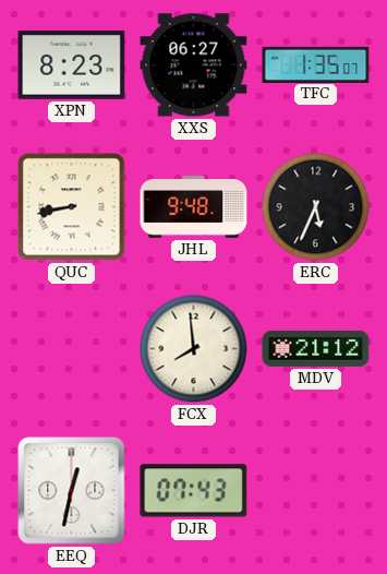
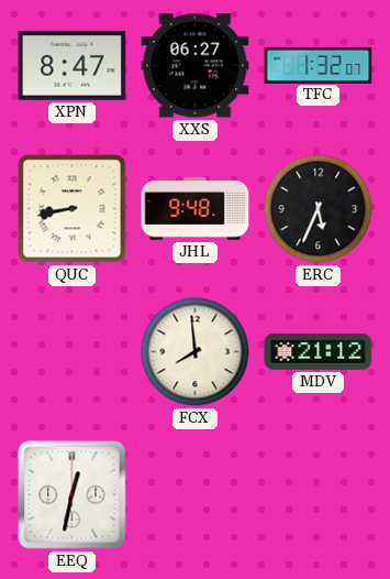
XPN: 8:23 -> 8:47
TFC: 1:35 -> 1:32
DJR: 07:43 -> none
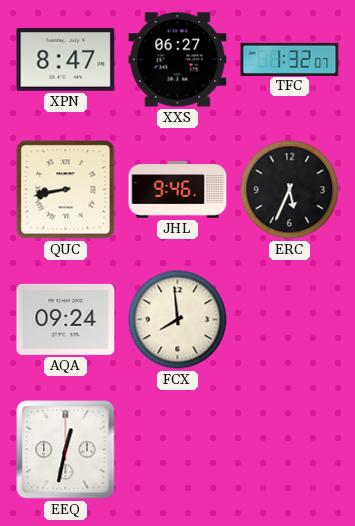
JHL: 9:48 -> 9:46
AQA: none -> 09:24
MDV: 21:12 -> none
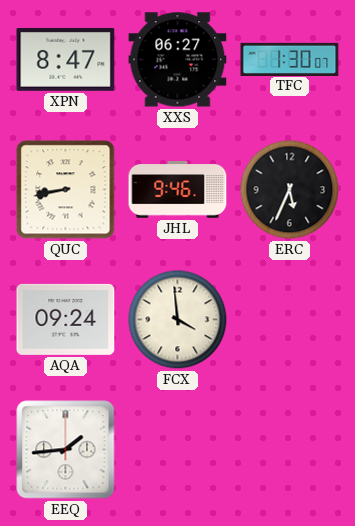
TFC: 1:32 -> 1:30
FCX: 7:59 -> 3:59
EEQ: 12:32 -> 1:44
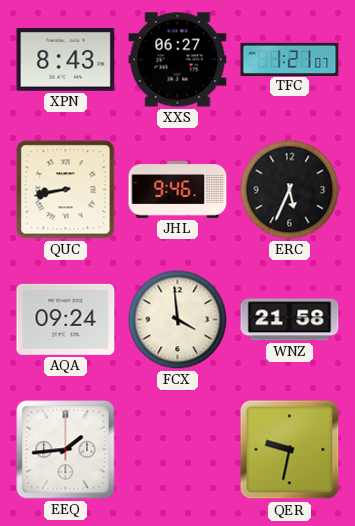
XPN: 8:47 -> 8:43
TFC: 1:30 -> 1:21
WNZ: none -> 21:58
QER: none -> 9:32
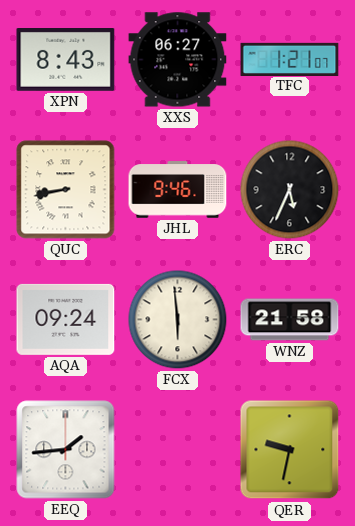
FCX: 3:59 -> 5:59
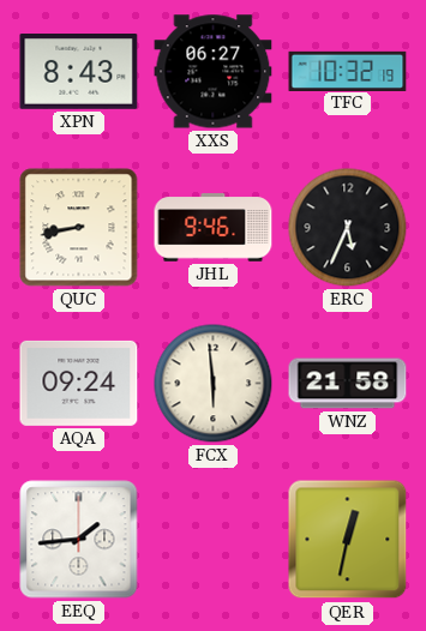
TFC: 1:21 -> 10:32
QER: 9:32 -> 12:32
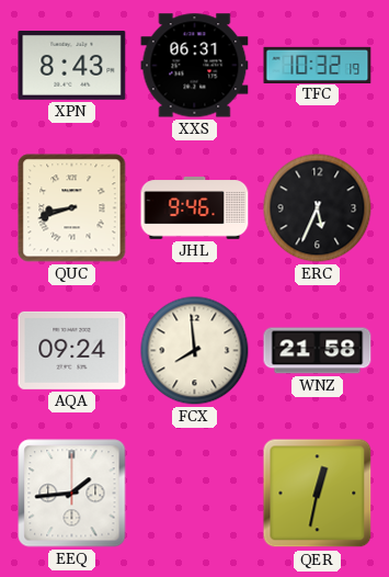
XXS: 06:27 -> 06:31
QUC: 8:43 -> 8:42
FCX: 5:59 -> 7:59
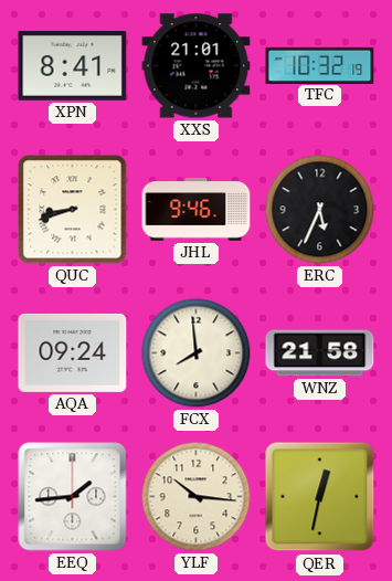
XPN: 8:43 -> 8:41
XXS: 06:31 -> 21:01
YLF: none -> 10:16
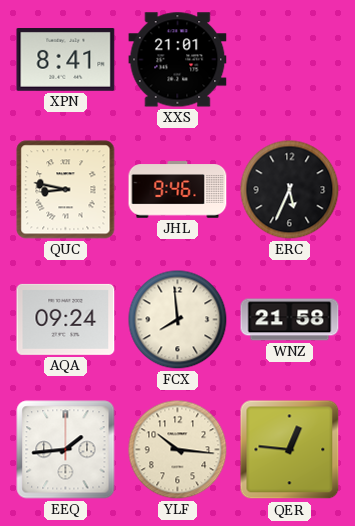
TFC: 10:32 -> none
QUC: 8:42 -> 8:47
QER: 12:32 -> 12:46
